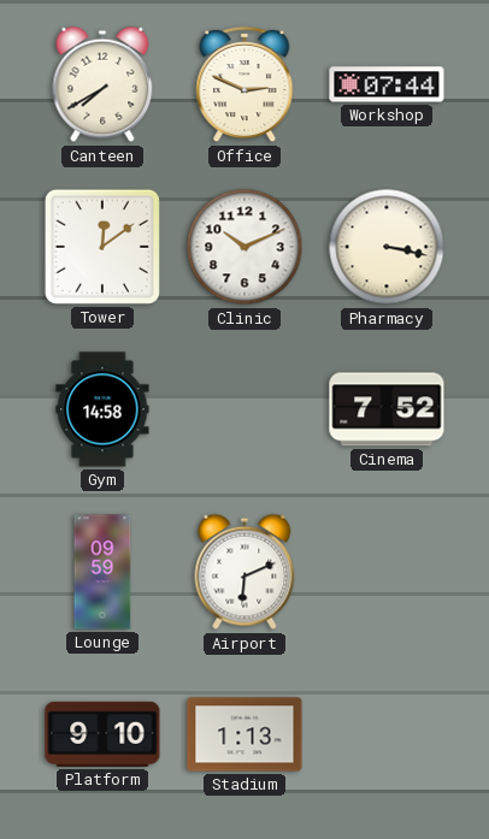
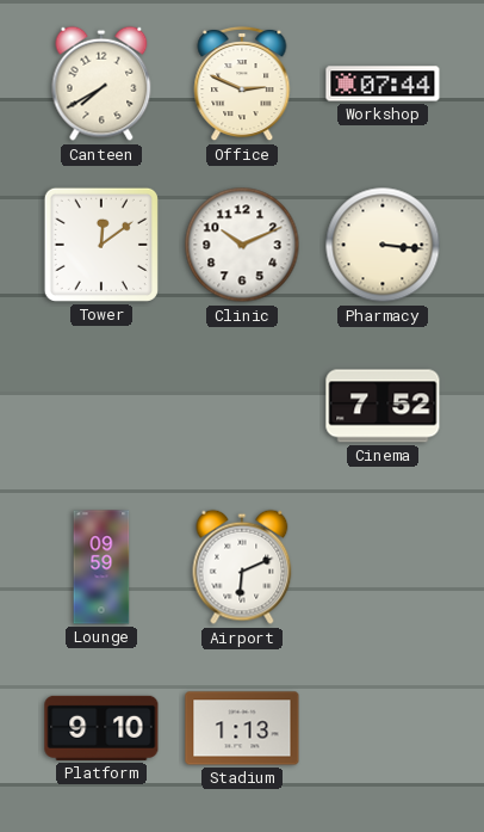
Pharmacy: 3:17 -> 3:16
Gym: 14:58 -> none
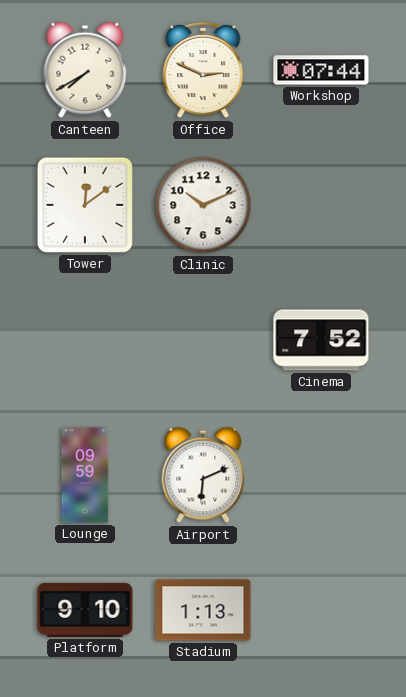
Pharmacy: 3:16 -> none
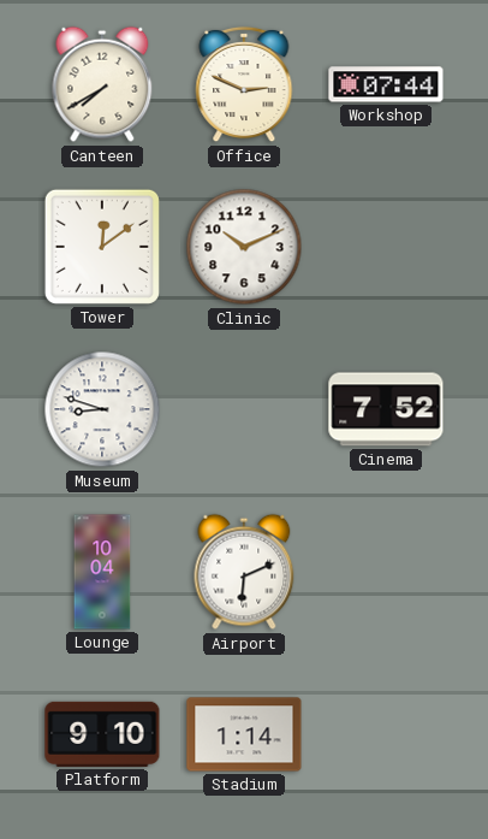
Museum: none -> 8:48
Lounge: 09:59 -> 10:04
Stadium: 1:13 -> 1:14
